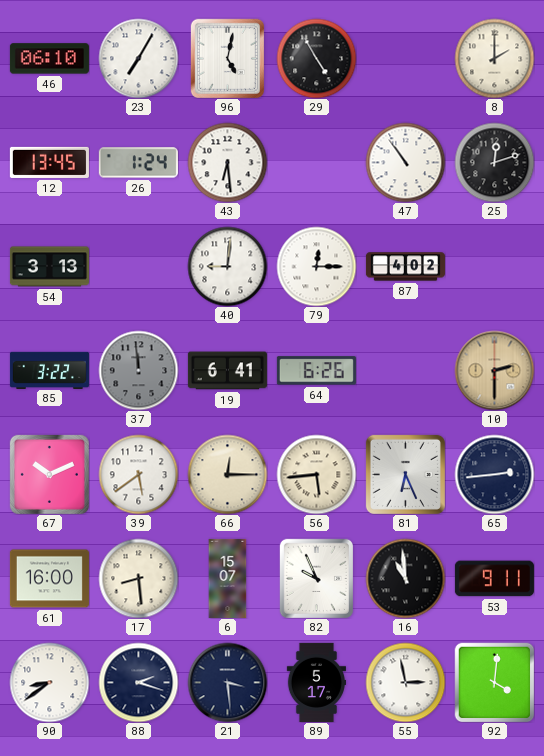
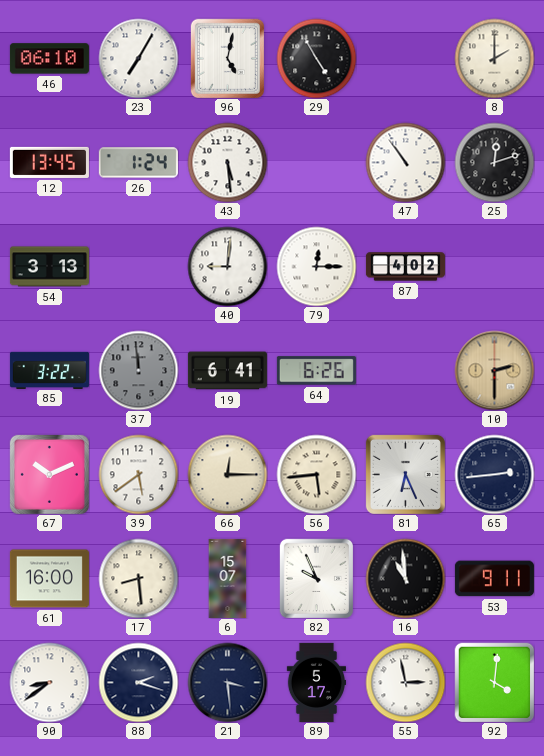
43: 6:29 -> 5:29
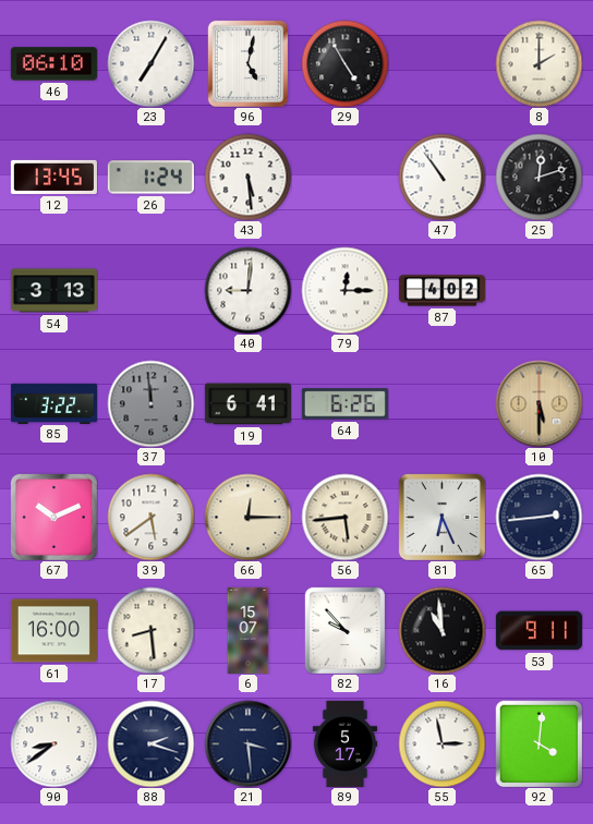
10: 2:30 -> 5:30
82: 9:56 -> 9:53
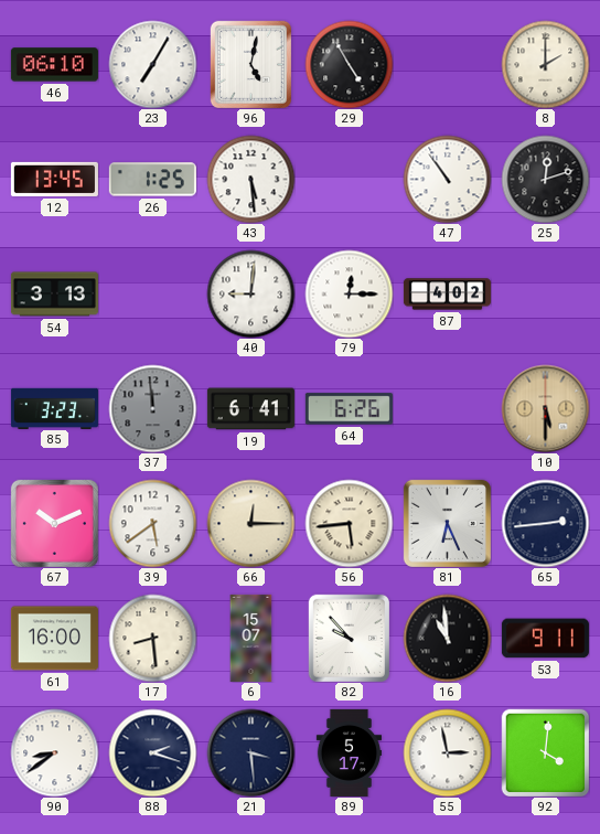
26: 1:24 -> 1:25
85: 3:22 -> 3:23
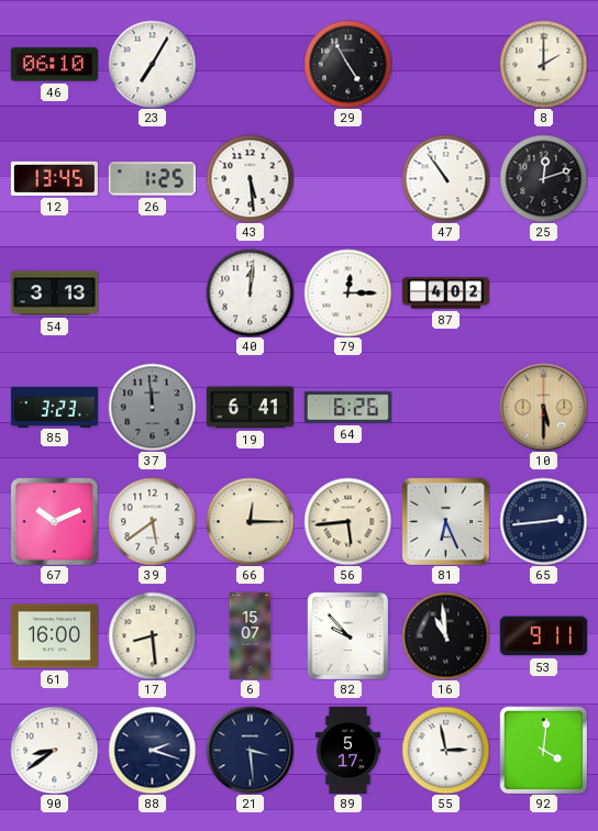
96: 5:02 -> none
40: 9:01 -> 12:01
